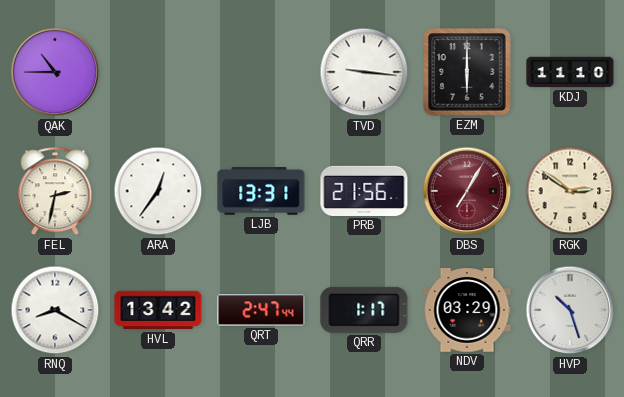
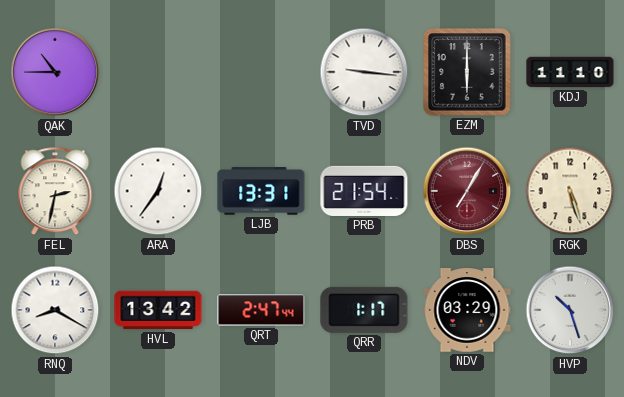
PRB: 21:56 -> 21:54
RGK: 2:51 -> 5:27
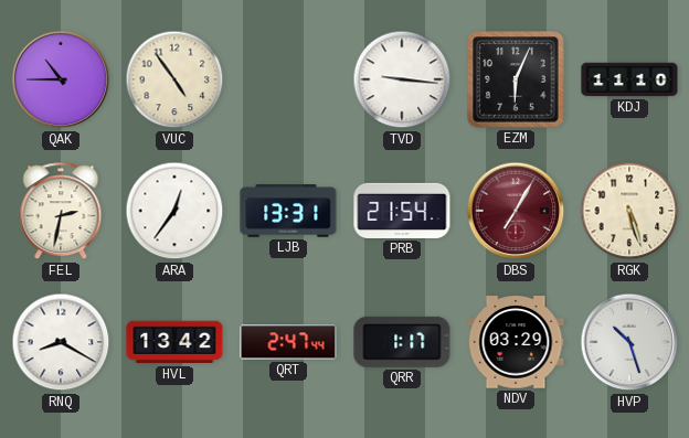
VUC: none -> 4:54
EZM: 6:00 -> 6:04
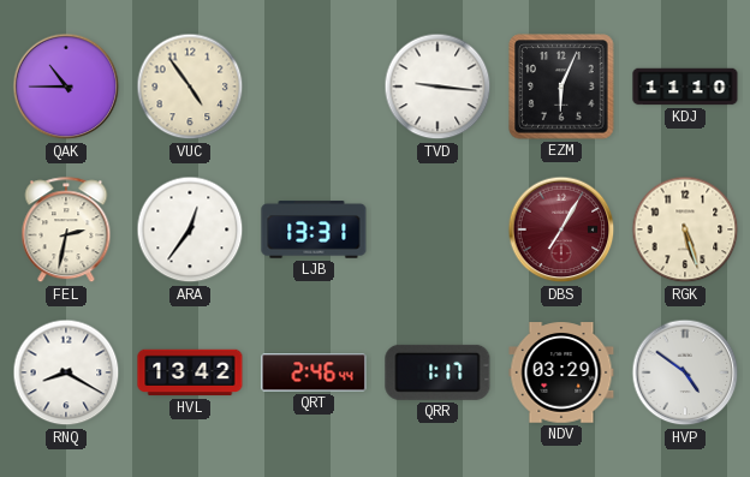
PRB: 21:54 -> none
QRT: 2:47 -> 2:46
HVP: 10:27 -> 4:51
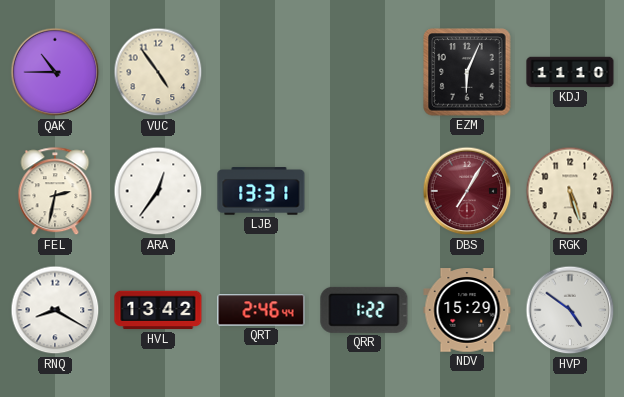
TVD: 9:16 -> none
QRR: 1:17 -> 1:22
NDV: 03:29 -> 15:29
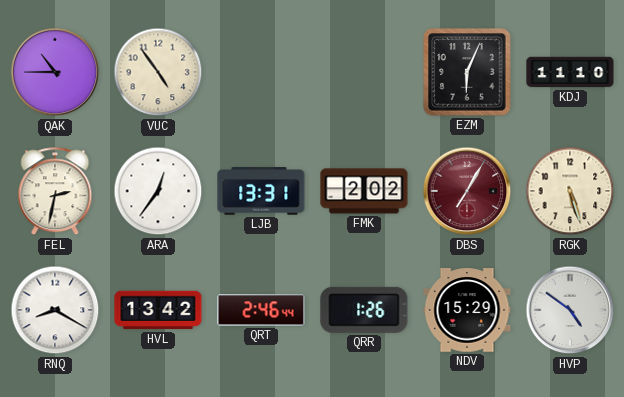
FMK: none -> 2:02
QRR: 1:22 -> 1:26
